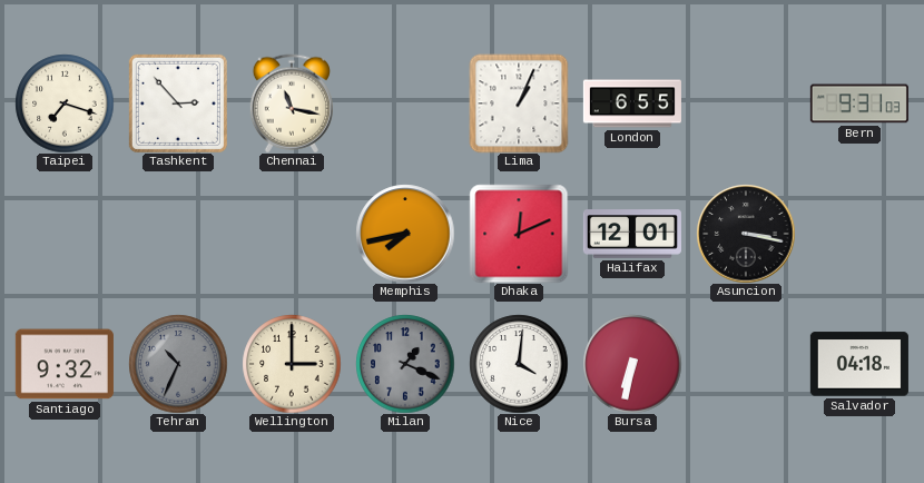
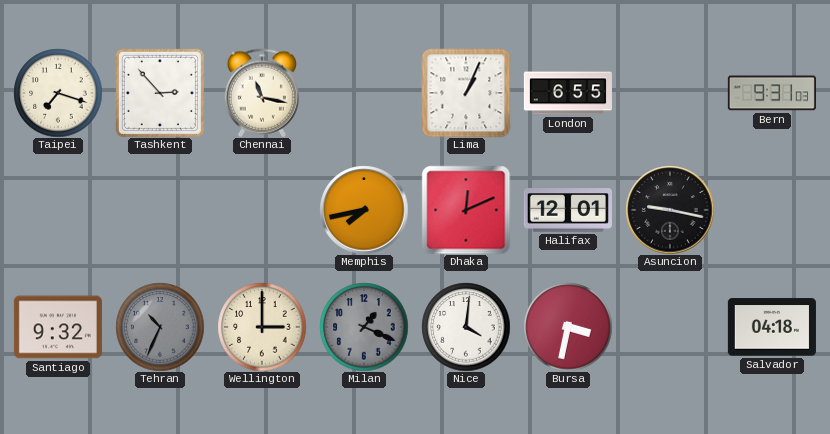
Asuncion: 3:17 -> 9:17
Bursa: 6:32 -> 3:32
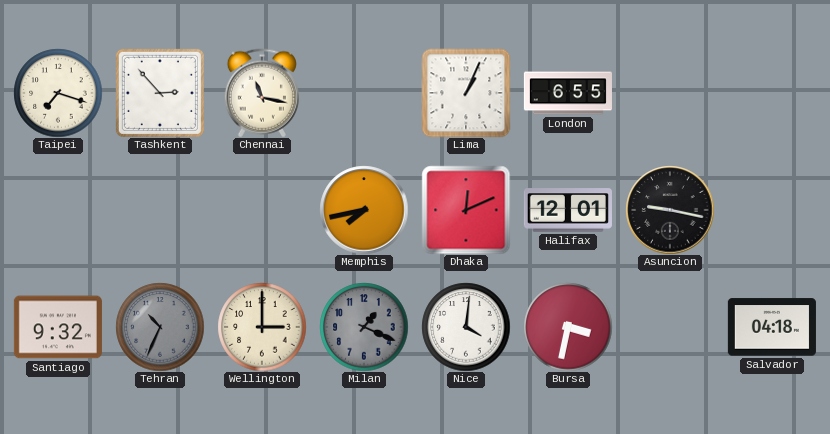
Bern: 9:31 -> none
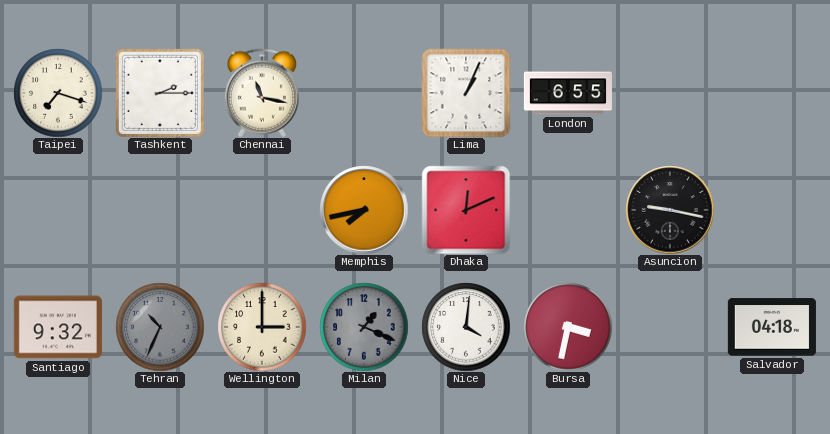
Tashkent: 2:53 -> 2:15
Halifax: 12:01 -> none
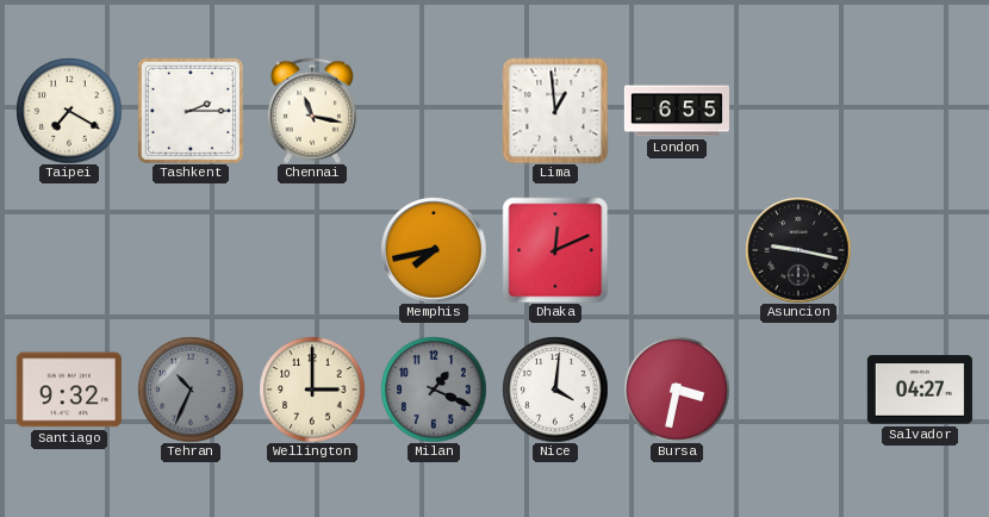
Taipei: 7:18 -> 7:20
Lima: 1:04 -> 12:59
Salvador: 04:18 -> 04:27
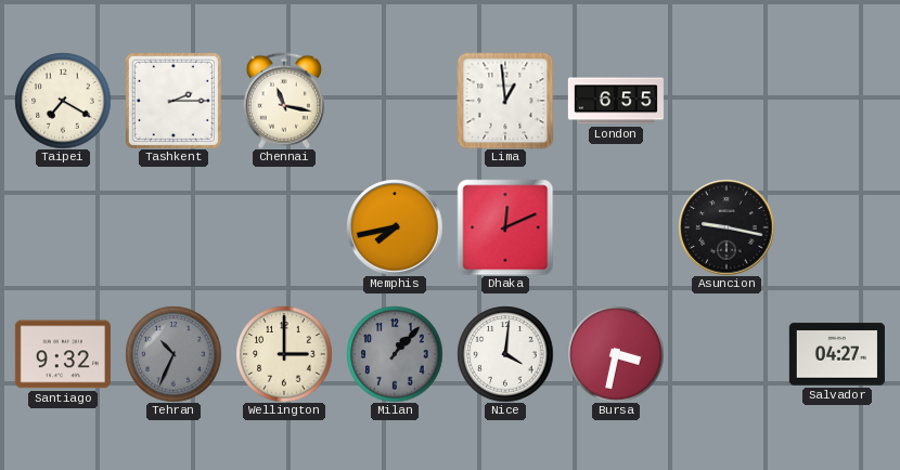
Milan: 1:19 -> 1:07
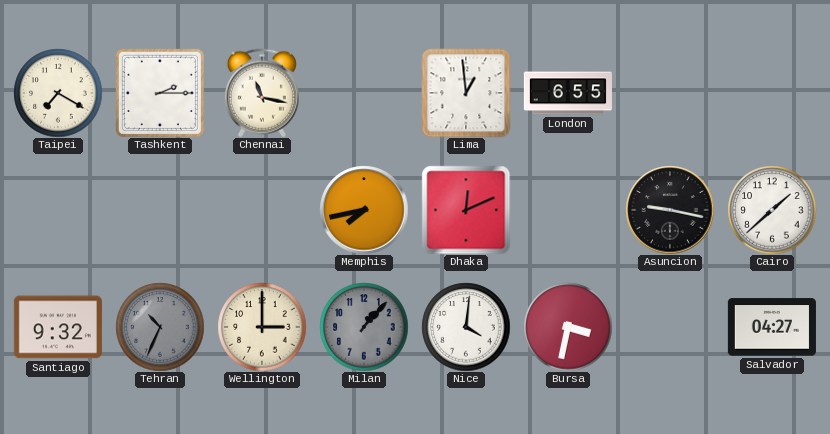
Cairo: none -> 1:38
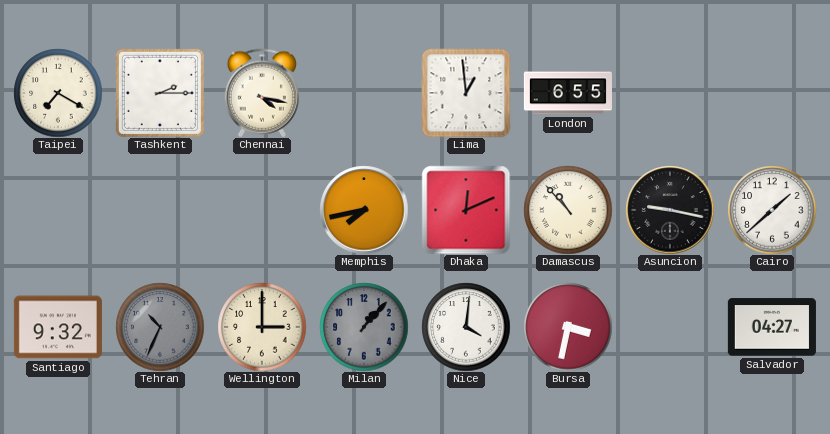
Chennai: 11:17 -> 4:17
Damascus: none -> 10:53
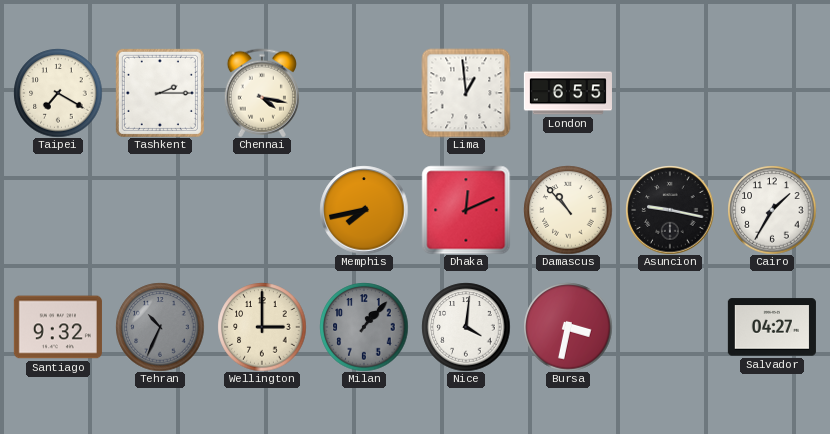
Cairo: 1:38 -> 1:35
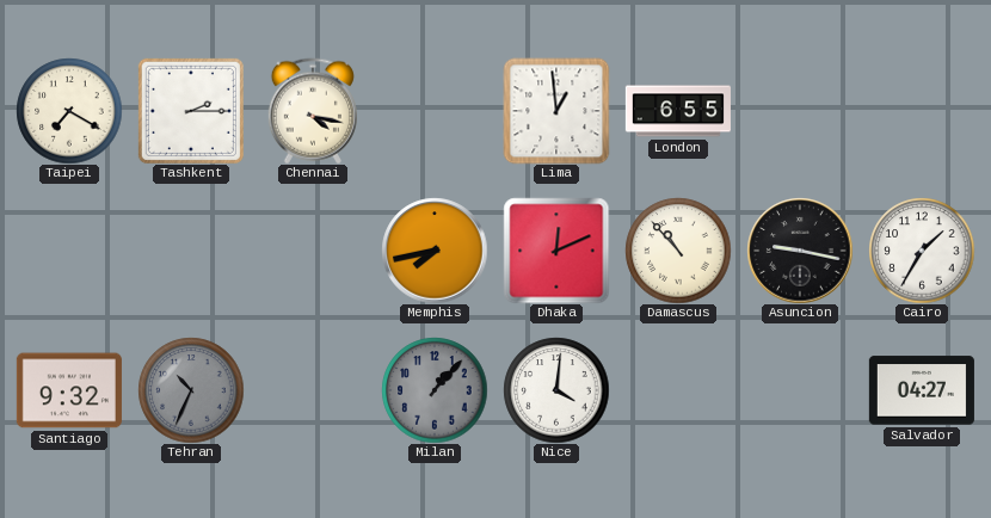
Wellington: 3:00 -> none
Bursa: 3:32 -> none
